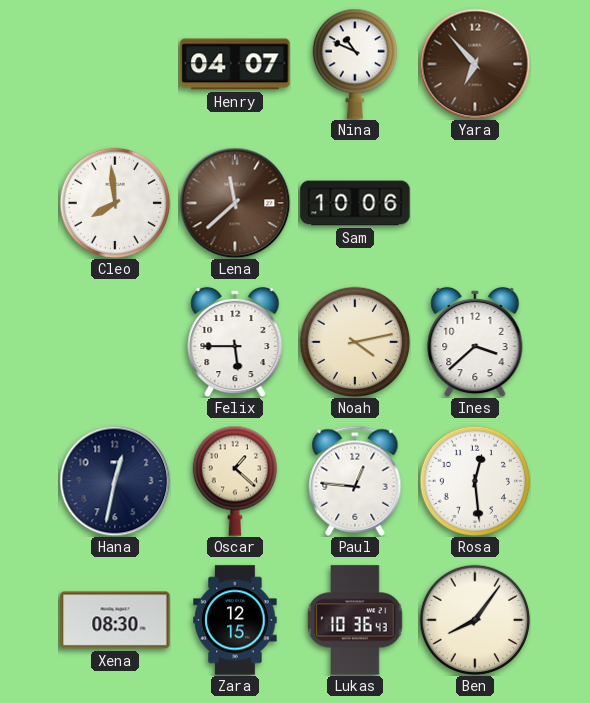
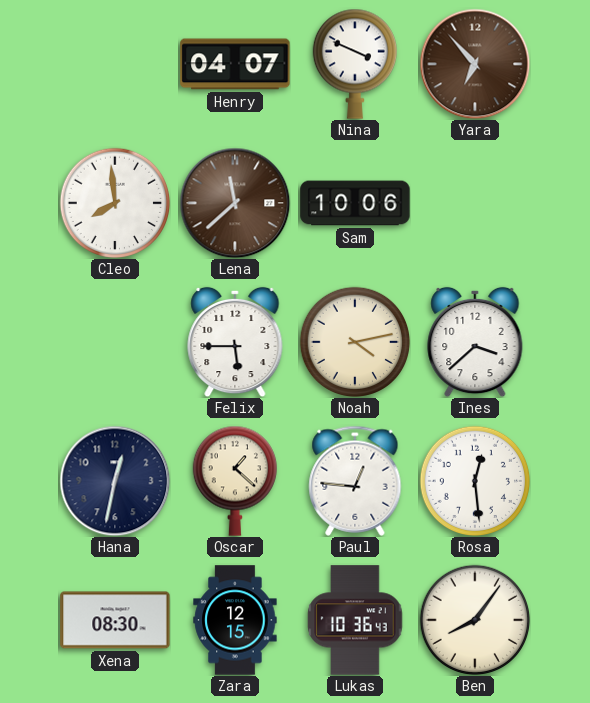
Nina: 10:49 -> 3:49
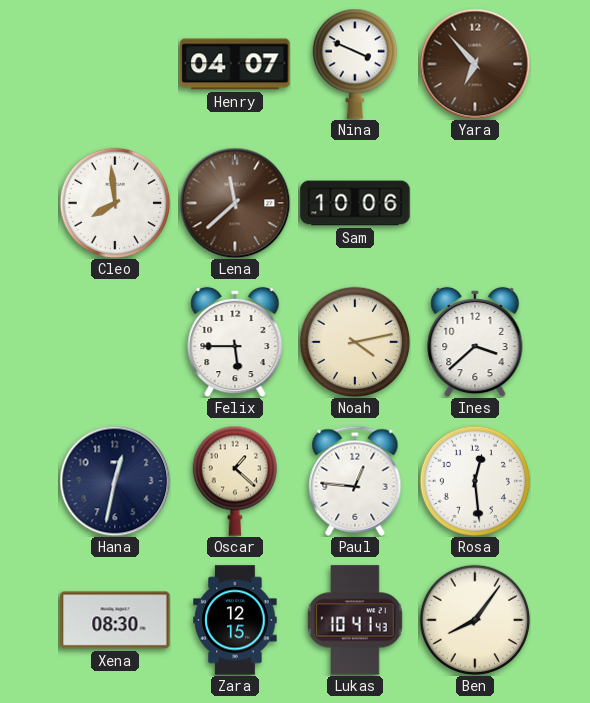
Lukas: 10:36 -> 10:41
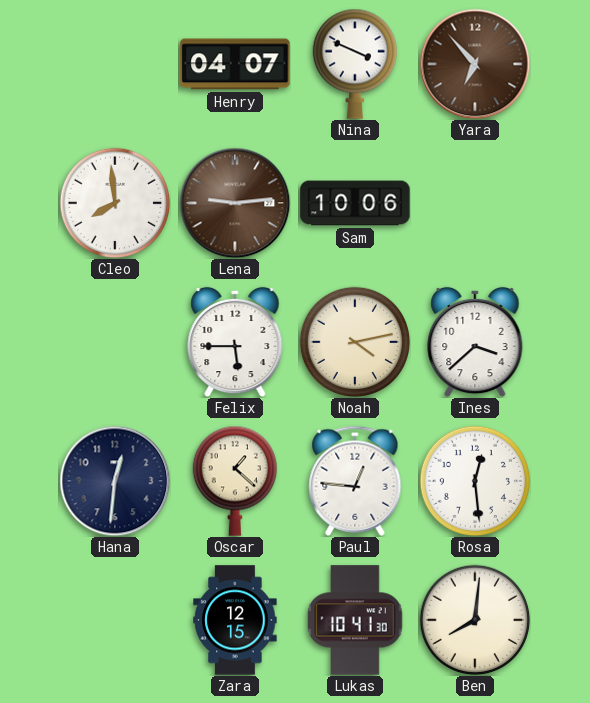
Lena: 11:38 -> 9:14
Hana: 12:32 -> 12:31
Xena: 08:30 -> none
Lukas: 10:41:43 -> 10:41:30
Ben: 8:06 -> 8:01
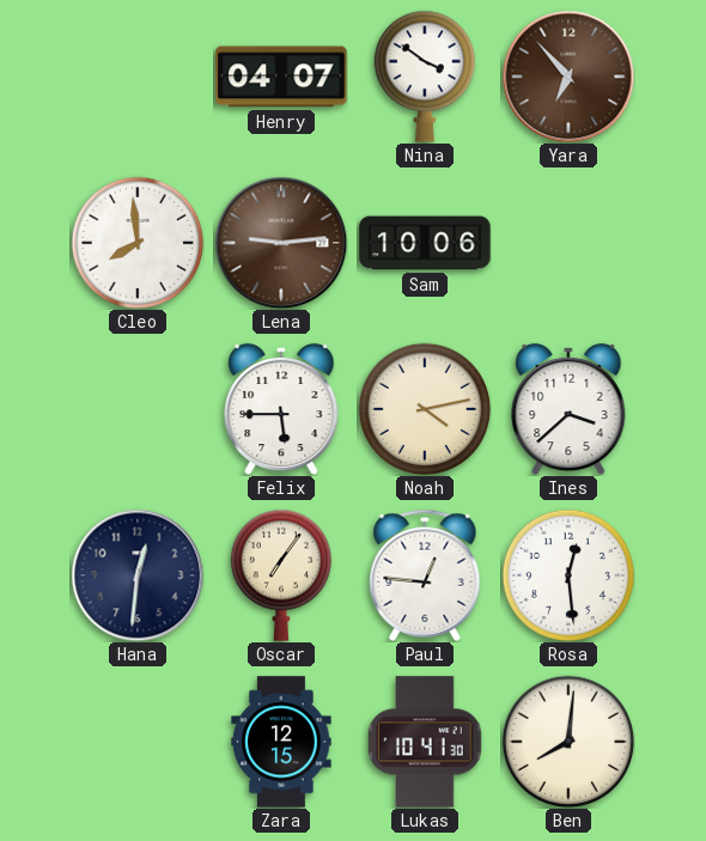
Nina: 3:49 -> 3:51
Oscar: 1:22 -> 7:06
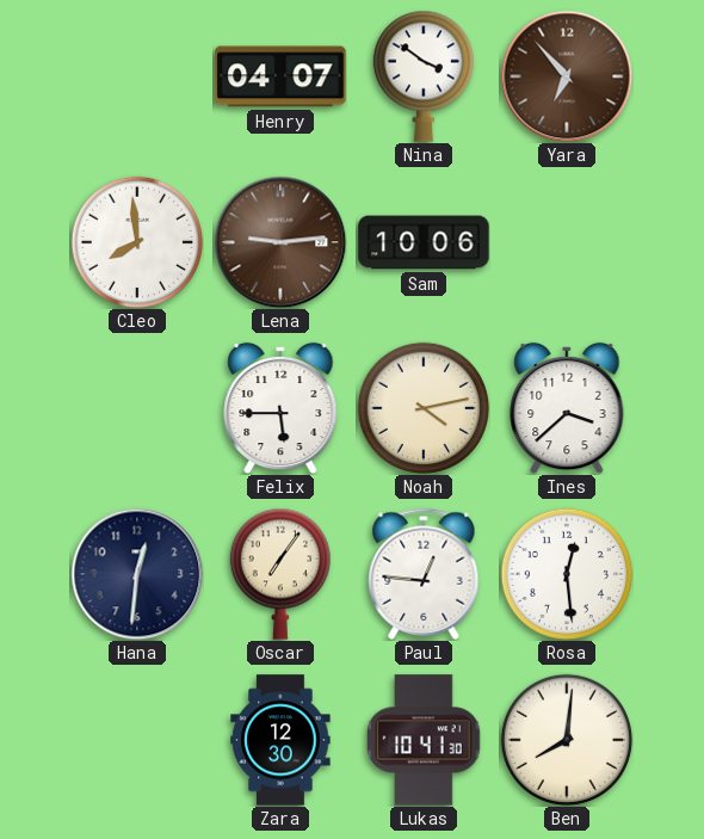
Zara: 12:15 -> 12:30
